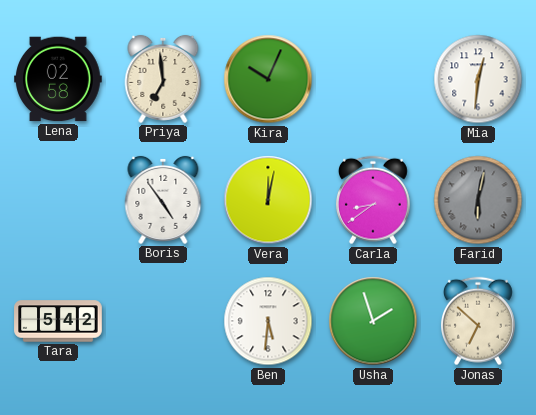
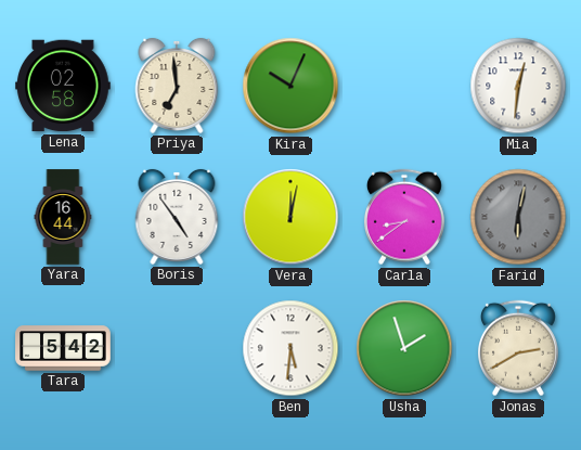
Yara: none -> 16:44
Jonas: 6:52 -> 2:40
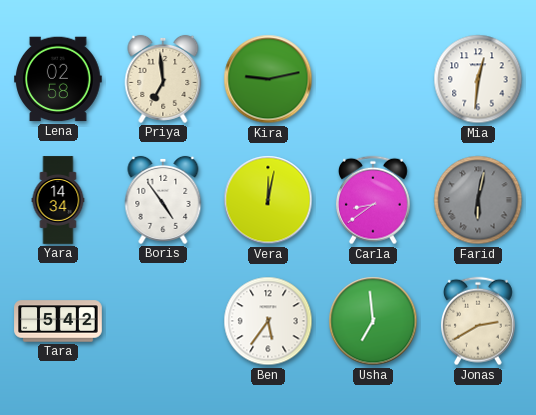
Kira: 10:04 -> 9:13
Yara: 16:44 -> 14:34
Ben: 5:31 -> 5:36
Usha: 1:57 -> 6:59
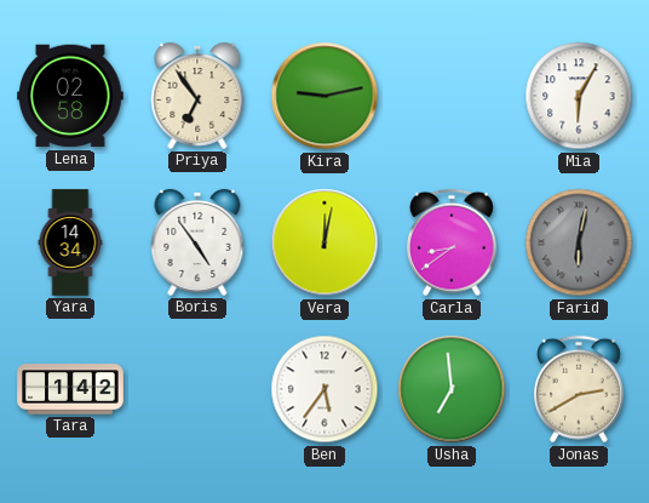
Priya: 6:59 -> 6:54
Mia: 12:31 -> 6:05
Tara: 5:42 -> 1:42
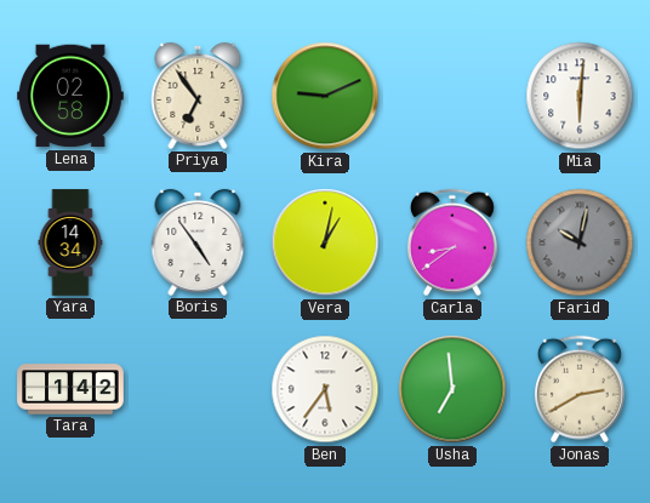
Kira: 9:13 -> 9:11
Mia: 6:05 -> 6:01
Vera: 12:02 -> 1:02
Farid: 6:02 -> 10:02
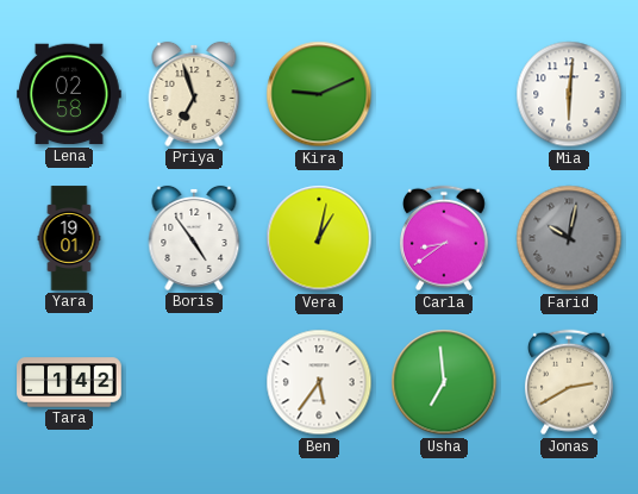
Priya: 6:54 -> 6:57
Yara: 14:34 -> 19:01
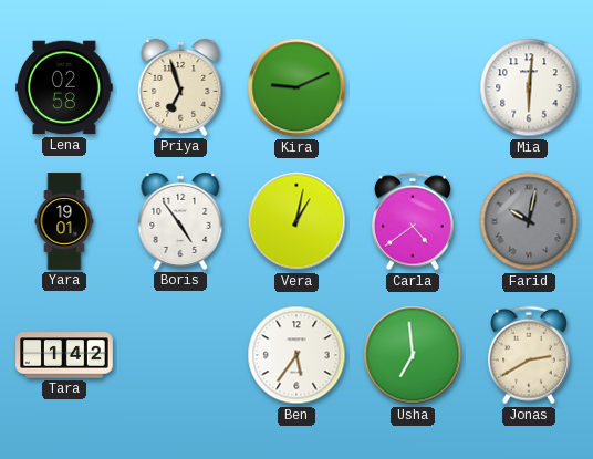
Carla: 8:39 -> 4:39
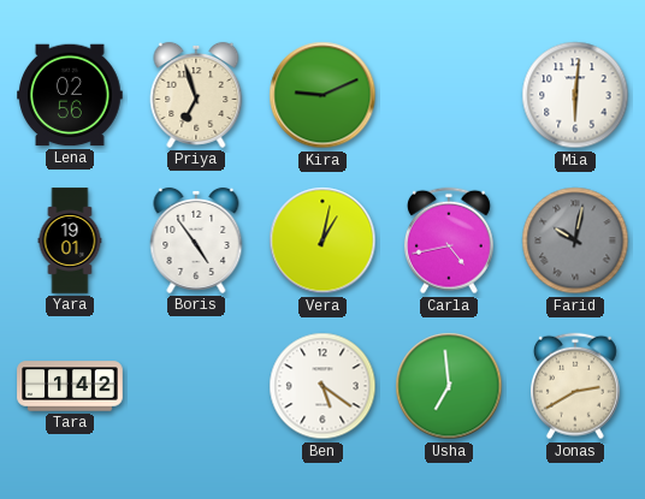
Lena: 02:58 -> 02:56
Carla: 4:39 -> 4:43
Ben: 5:36 -> 5:21
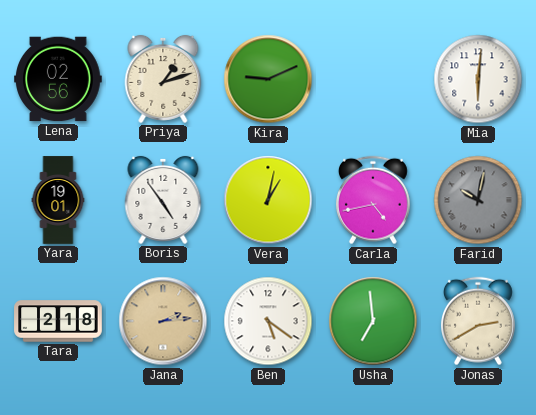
Priya: 6:57 -> 1:12
Tara: 1:42 -> 2:18
Jana: none -> 2:14
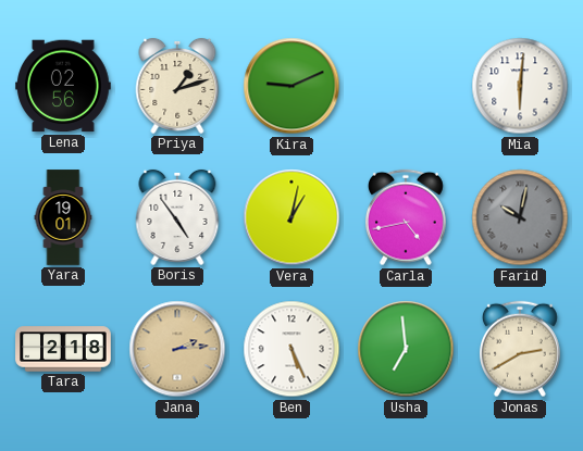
Ben: 5:21 -> 5:26
